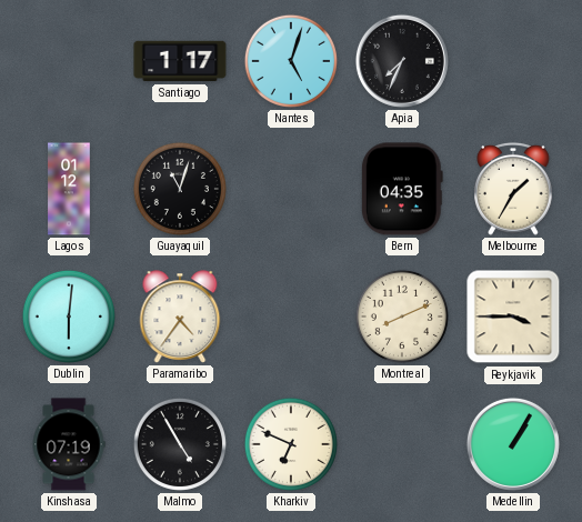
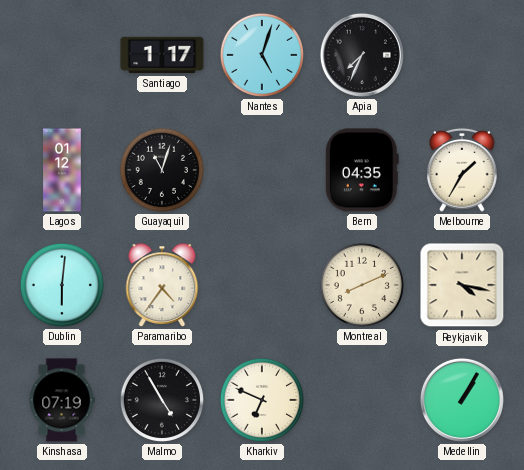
Reykjavik: 3:45 -> 4:17
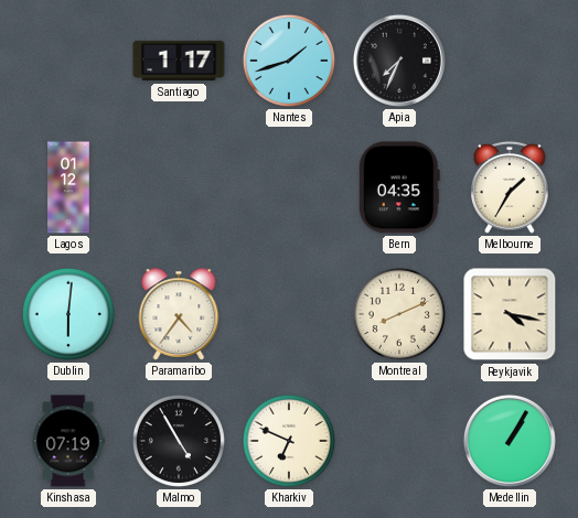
Nantes: 5:03 -> 1:42
Guayaquil: 11:03 -> none
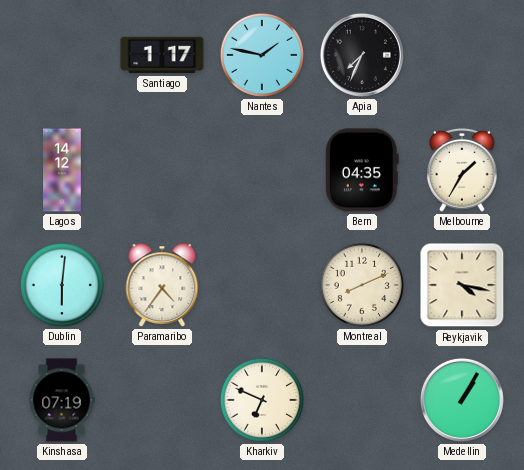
Nantes: 1:42 -> 1:47
Lagos: 01:12 -> 14:12
Malmo: 4:55 -> none
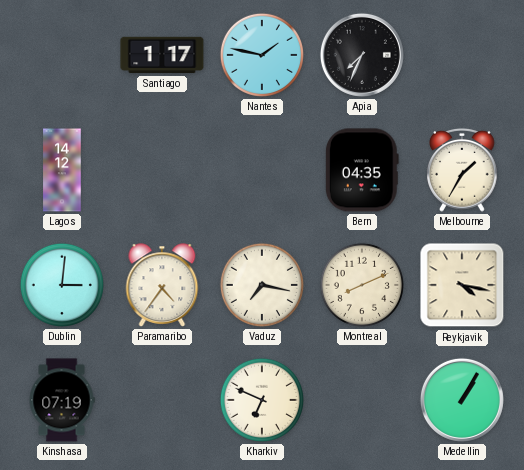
Dublin: 6:01 -> 3:01
Vaduz: none -> 7:17
